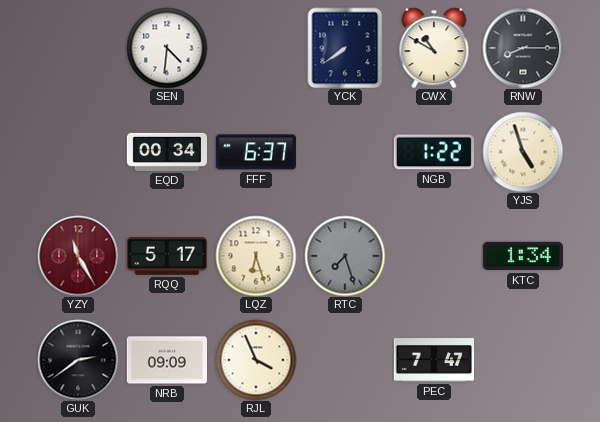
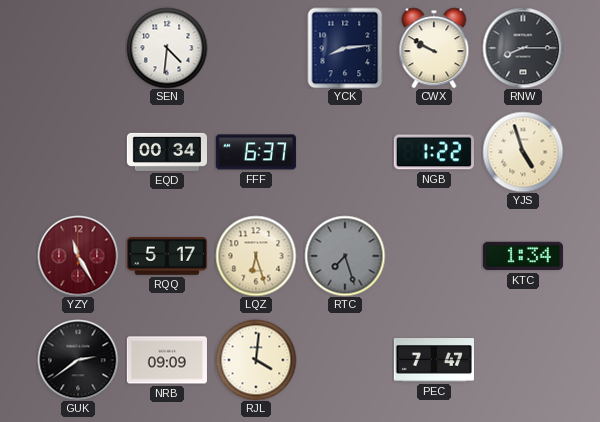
YCK: 7:39 -> 8:14
CWX: 10:50 -> 9:50
RJL: 3:56 -> 4:01
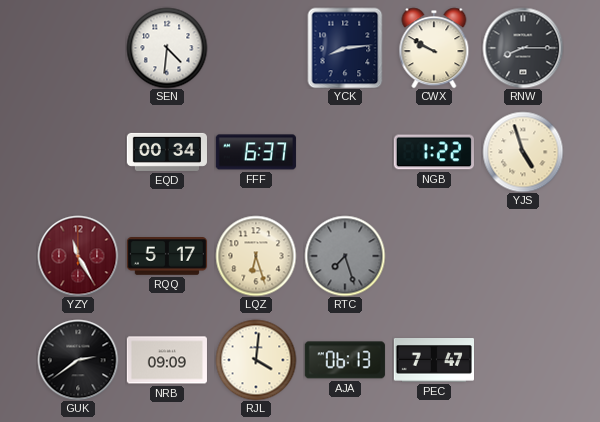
KTC: 1:34 -> none
AJA: none -> 06:13
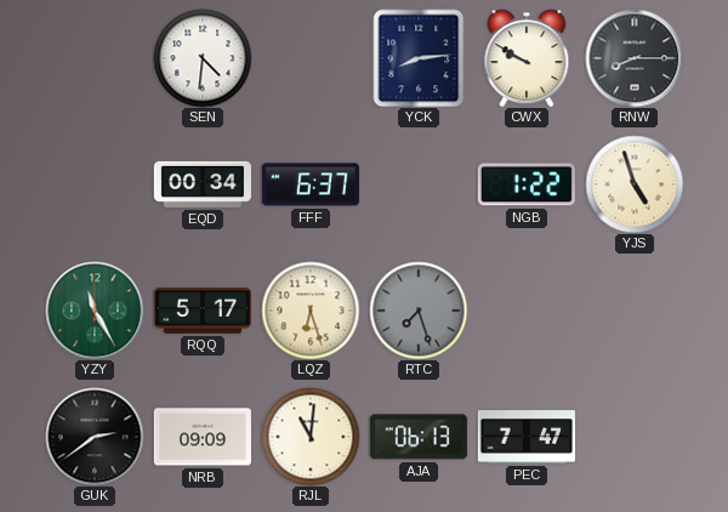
YZY dial: burgundy -> green
RJL: 4:01 -> 11:01
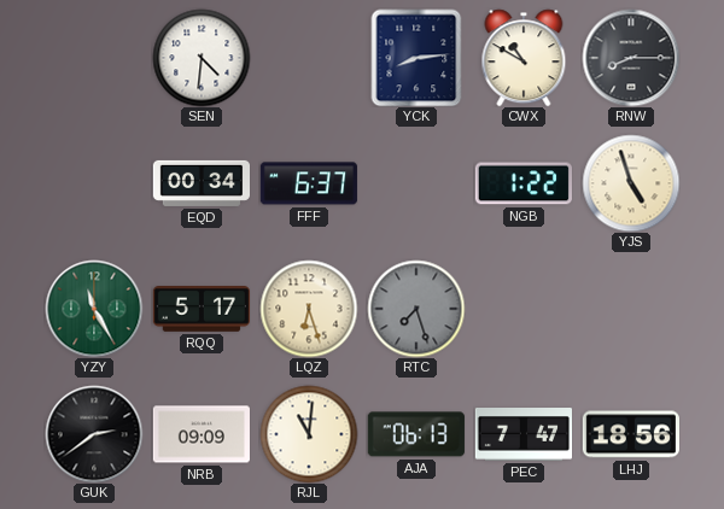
CWX: 9:50 -> 10:50
LHJ: none -> 18:56
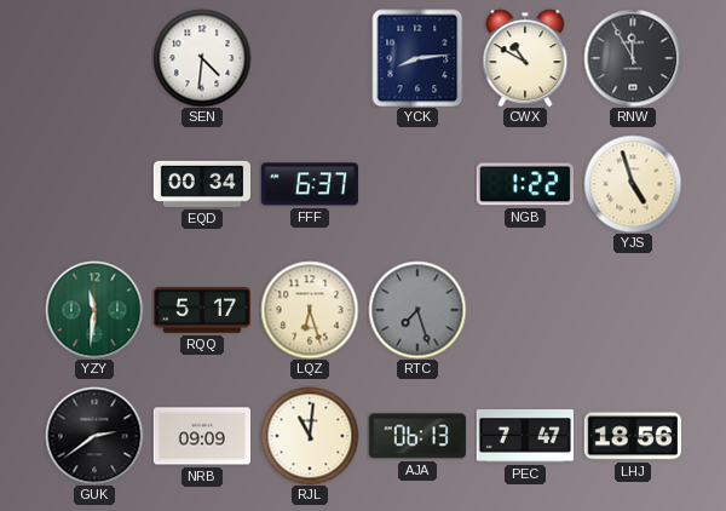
RNW: 8:15 -> 11:55
YZY: 11:25 -> 11:31
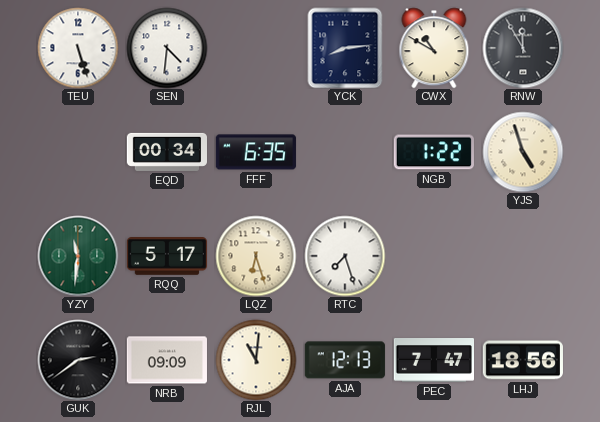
TEU: none -> 5:27
FFF: 6:37 -> 6:35
RTC dial: grey -> white
AJA: 06:13 -> 12:13
